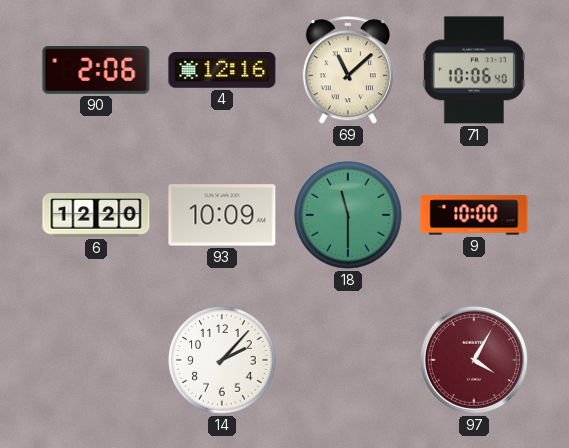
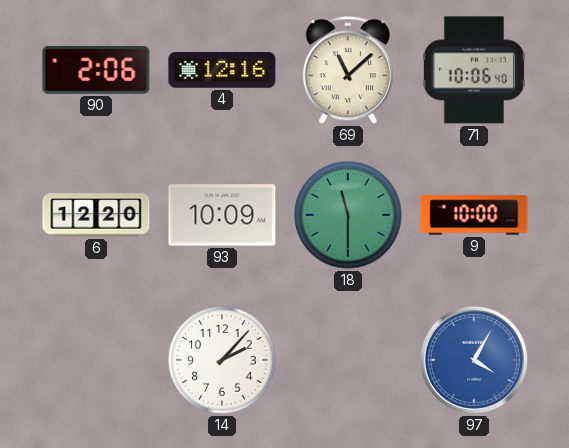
97 dial: burgundy -> blue
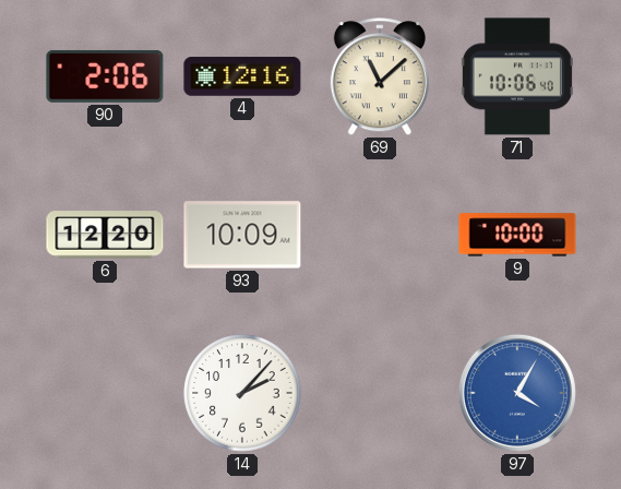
18: 11:30 -> none
